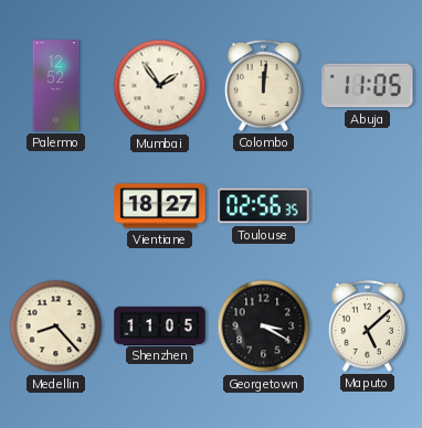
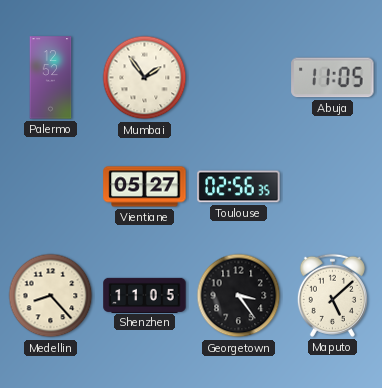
Colombo: 12:01 -> none
Vientiane: 18:27 -> 05:27
Georgetown: 3:20 -> 3:24
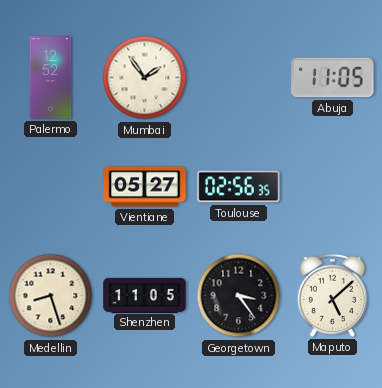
Medellin: 8:23 -> 8:27
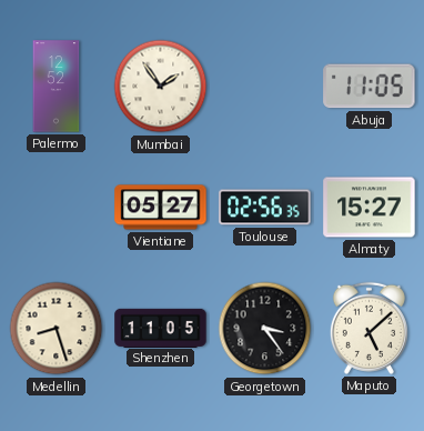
Almaty: none -> 15:27
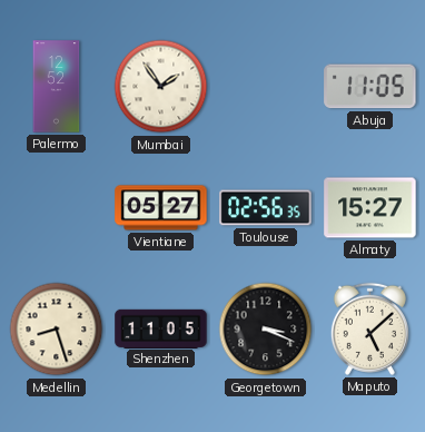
Georgetown: 3:24 -> 3:19
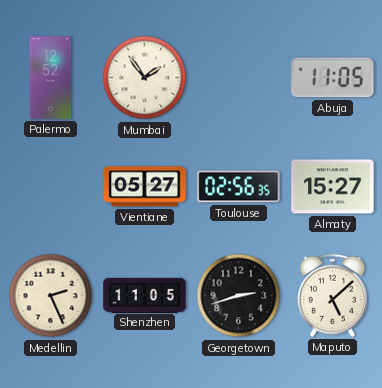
Medellin: 8:27 -> 2:26
Georgetown: 3:19 -> 2:42
